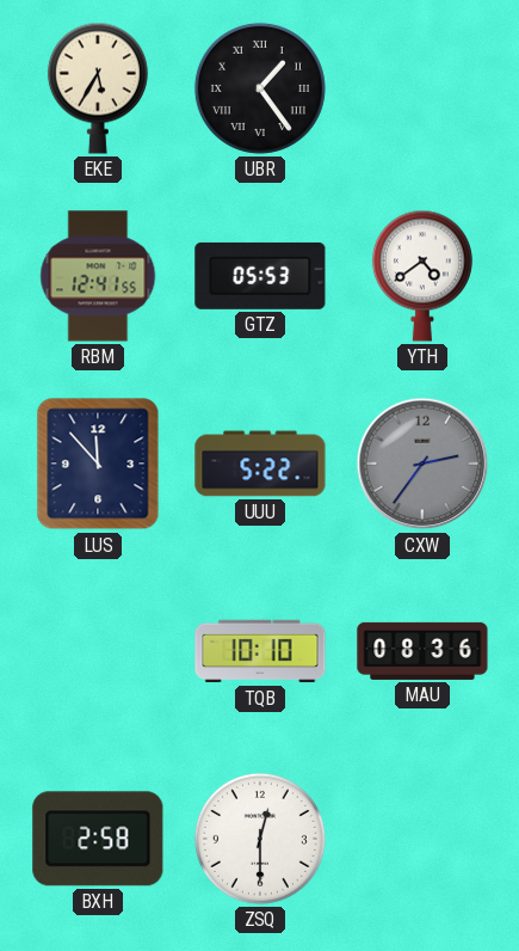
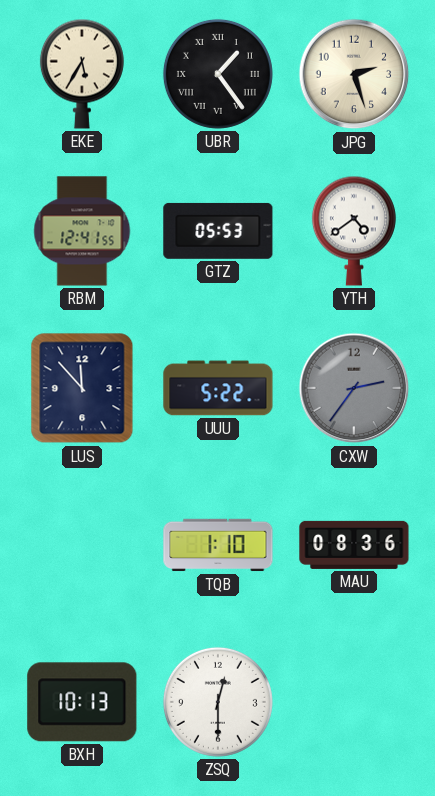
JPG: none -> 2:27
TQB: 10:10 -> 1:10
BXH: 2:58 -> 10:13
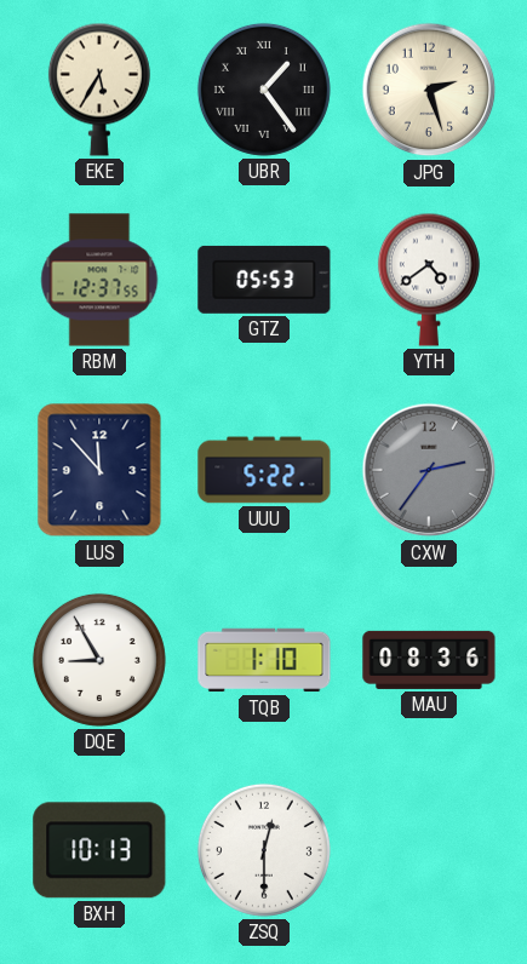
RBM: 12:41 -> 12:37
DQE: none -> 8:55
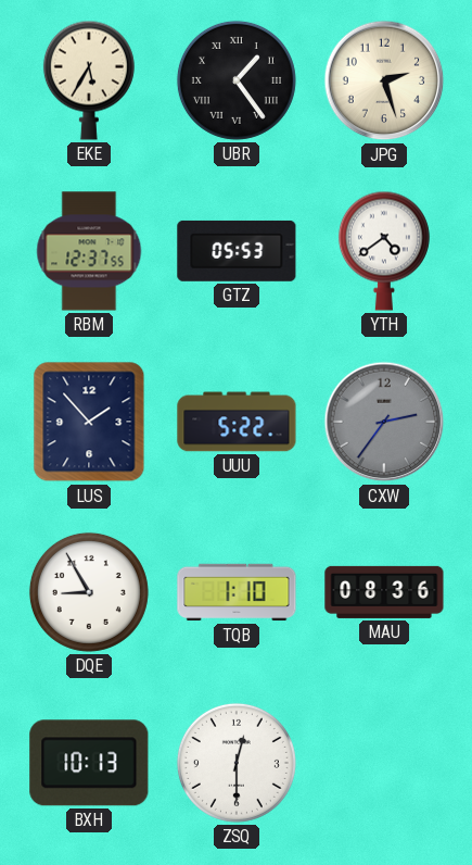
LUS: 11:53 -> 1:53
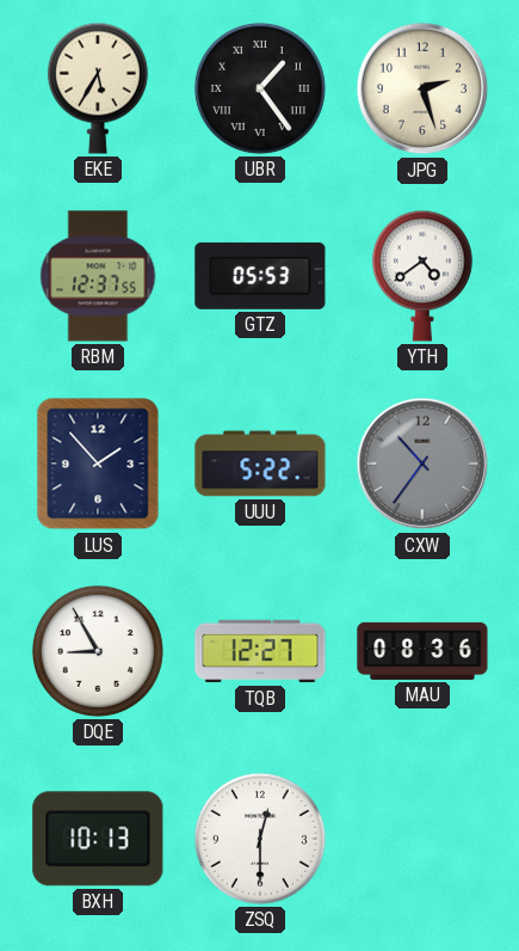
CXW: 2:36 -> 10:36
TQB: 1:10 -> 12:27
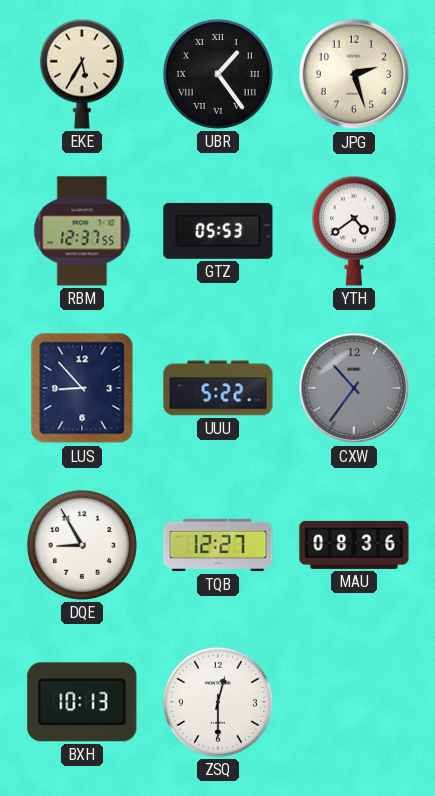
LUS: 1:53 -> 8:53
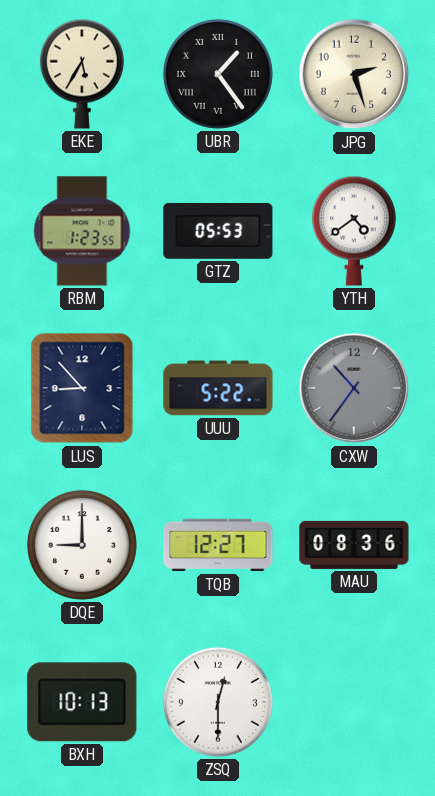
RBM: 12:37 -> 1:23
DQE: 8:55 -> 9:00
